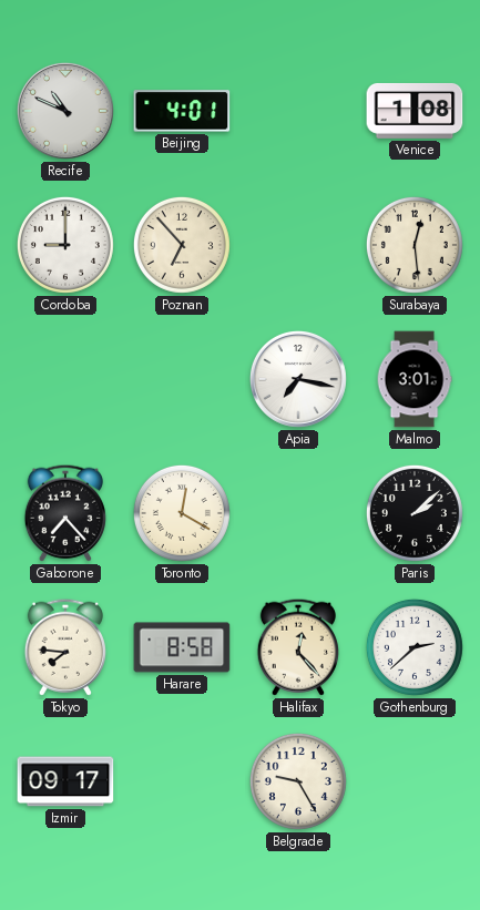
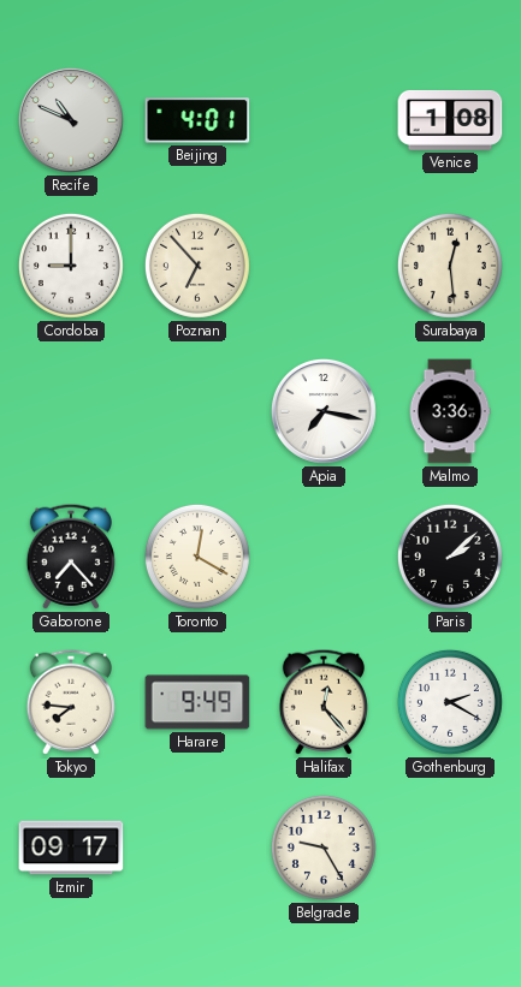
Malmo: 3:01 -> 3:36
Harare: 8:58 -> 9:49
Gothenburg: 2:38 -> 2:20
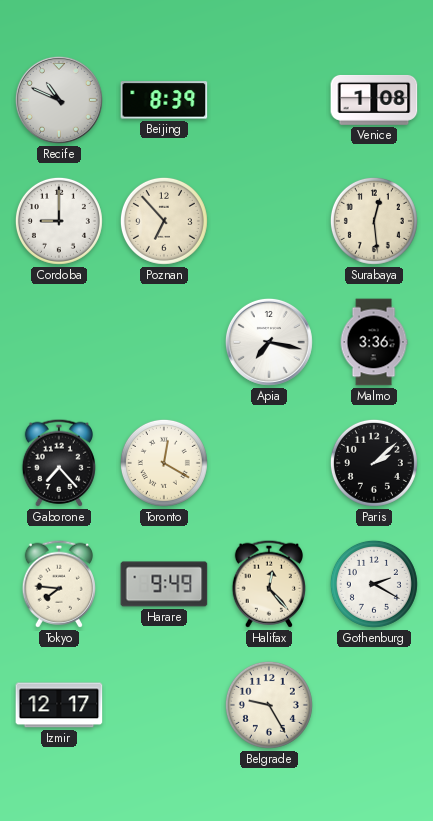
Beijing: 4:01 -> 8:39
Izmir: 09:17 -> 12:17
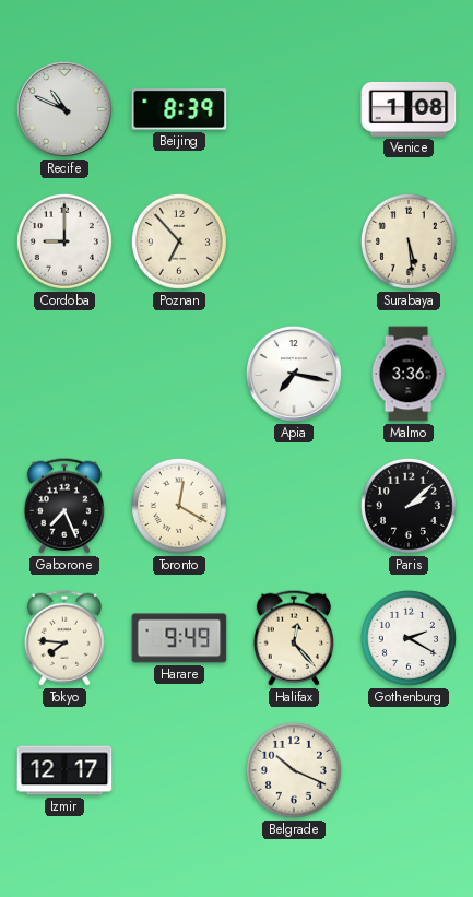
Surabaya: 12:29 -> 5:29
Gaborone: 7:23 -> 7:26
Belgrade: 9:25 -> 10:19
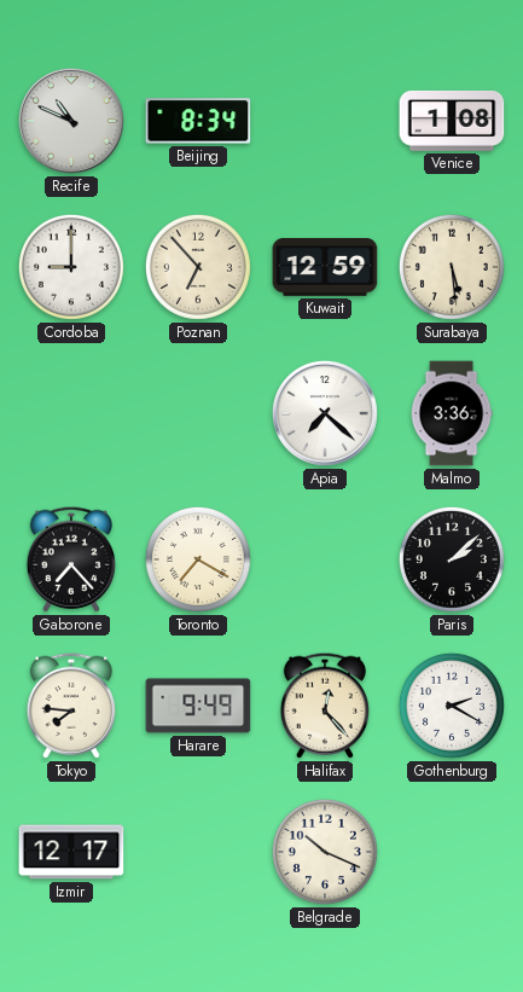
Beijing: 8:39 -> 8:34
Kuwait: none -> 12:59
Apia: 7:17 -> 7:22
Gaborone: 7:26 -> 7:23
Toronto: 12:20 -> 7:20
